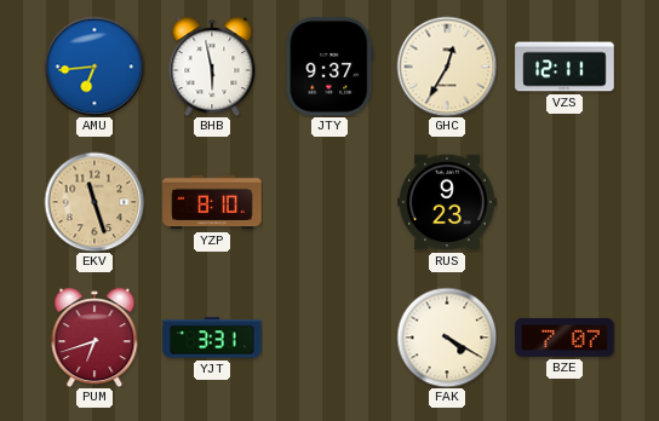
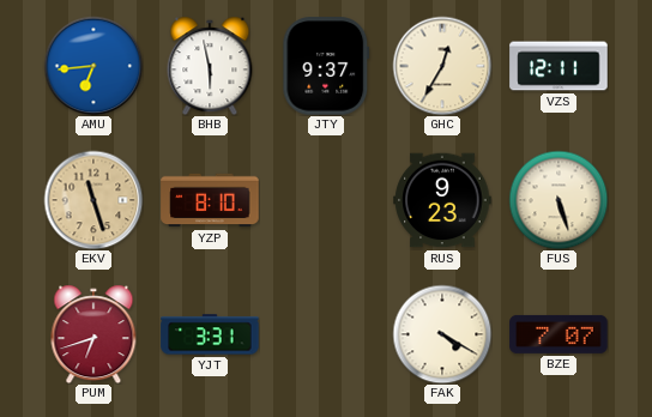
FUS: none -> 5:27
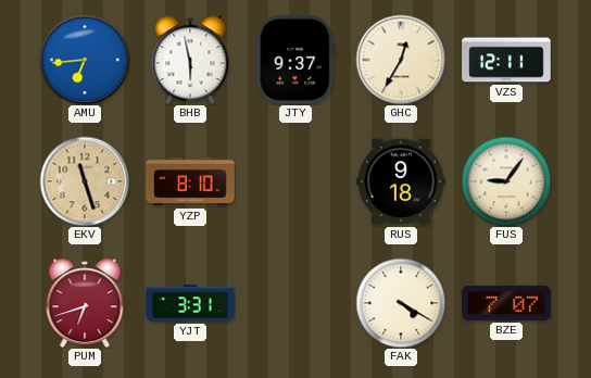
RUS: 9:23 -> 9:18
FUS: 5:27 -> 9:06
